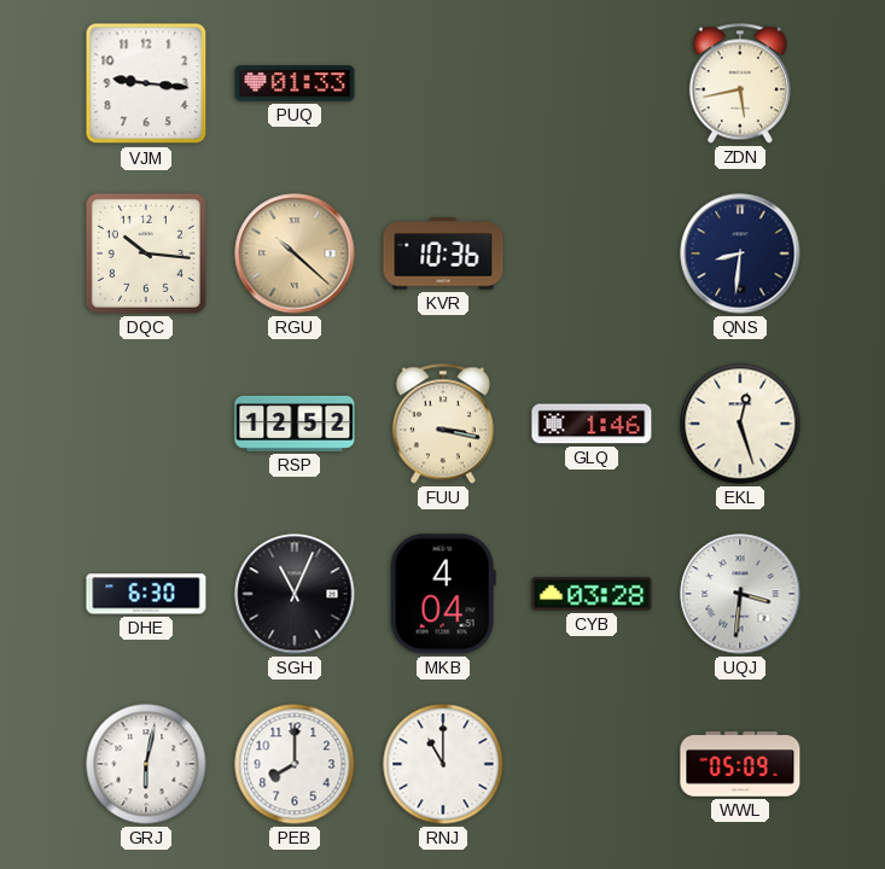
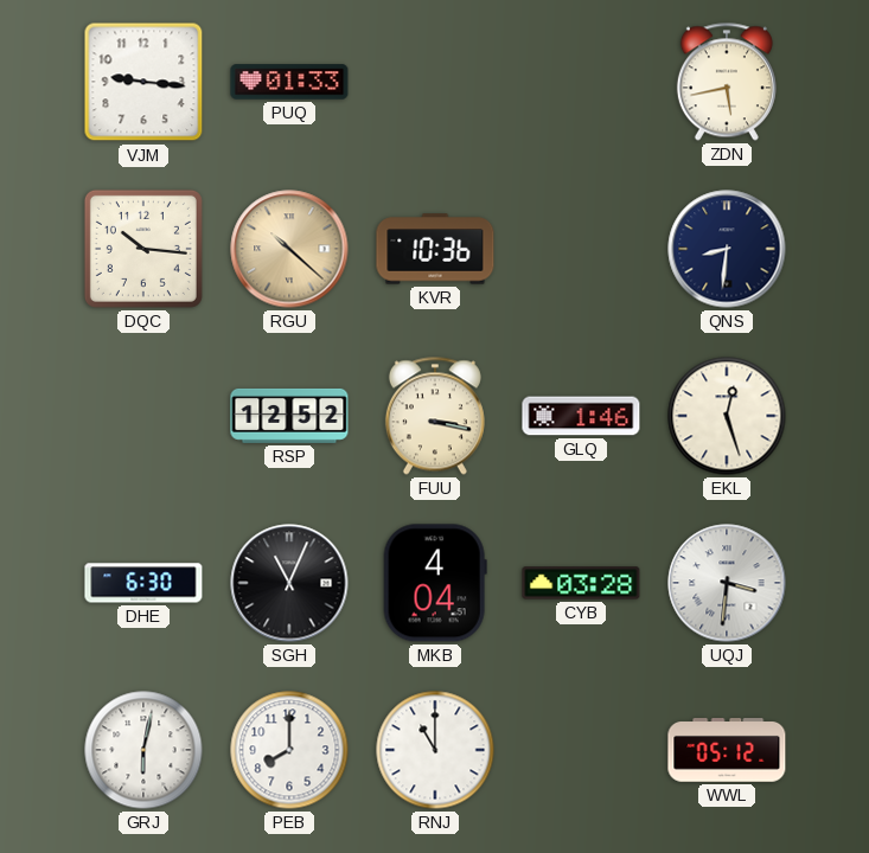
WWL: 05:09 -> 05:12
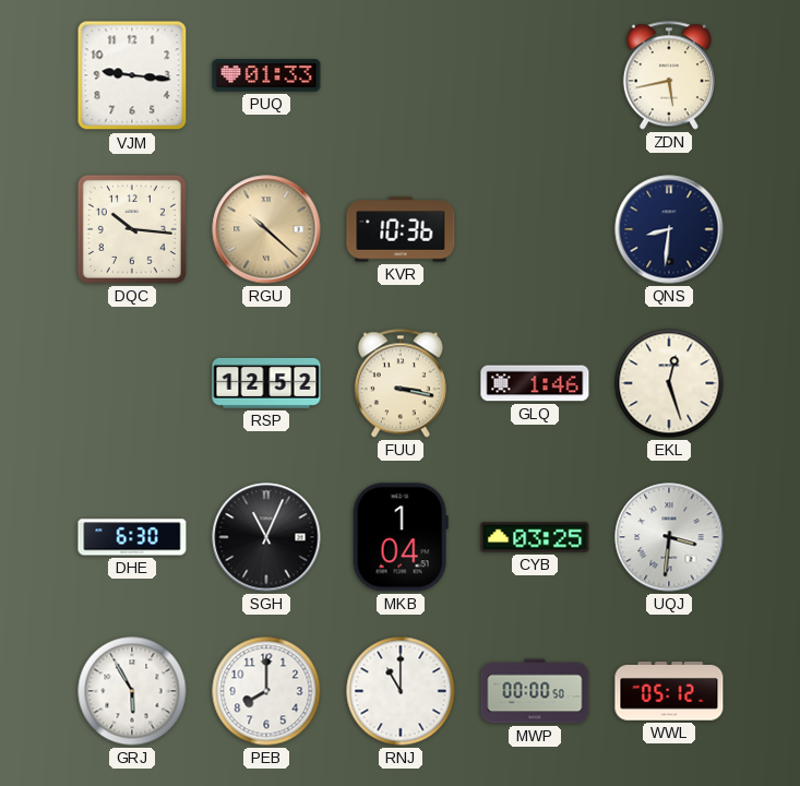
MKB: 4:04 -> 1:04
CYB: 03:28 -> 03:25
GRJ: 6:02 -> 5:55
MWP: none -> 00:00
